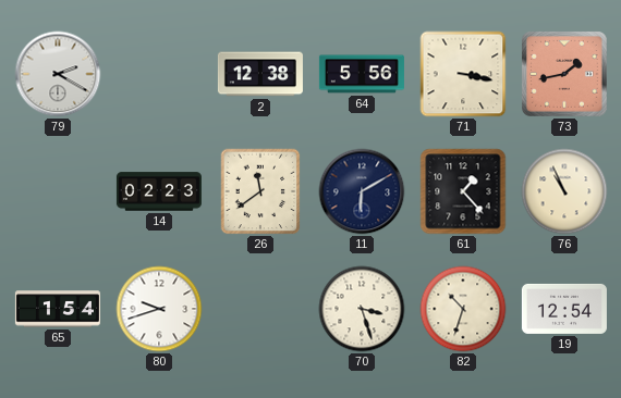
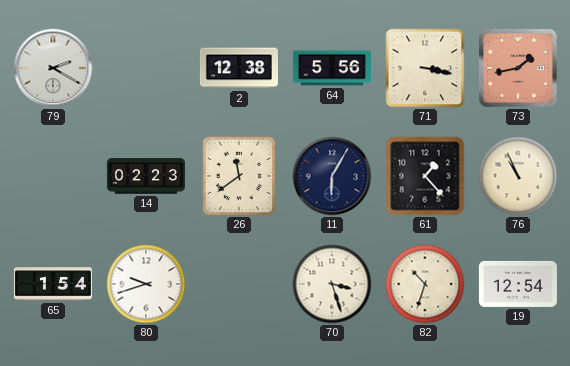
11: 6:10 -> 6:05
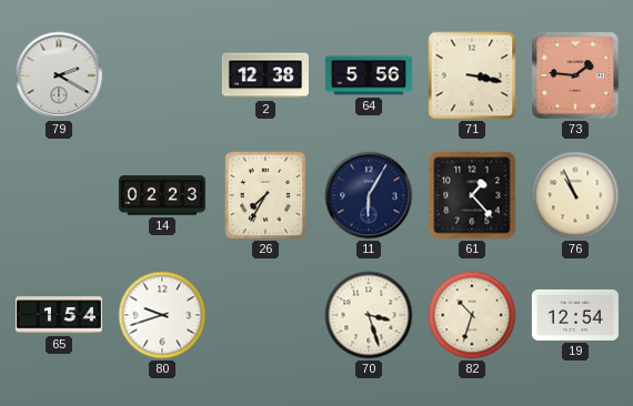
73: 1:43 -> 1:46
26: 11:39 -> 7:35
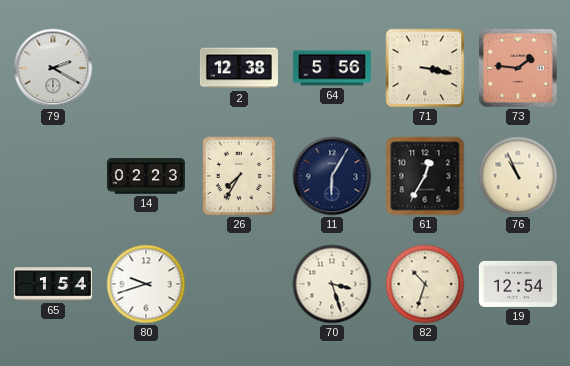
61: 1:23 -> 12:35
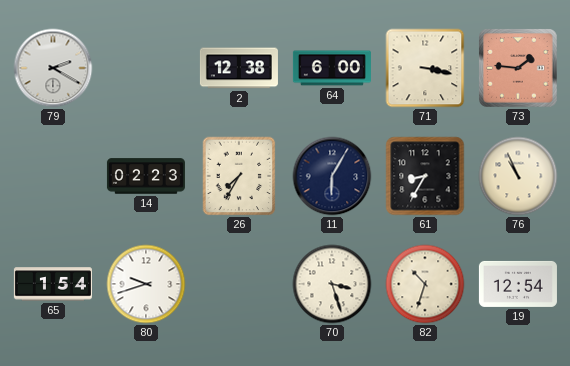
64: 5:56 -> 6:00
61: 12:35 -> 8:35
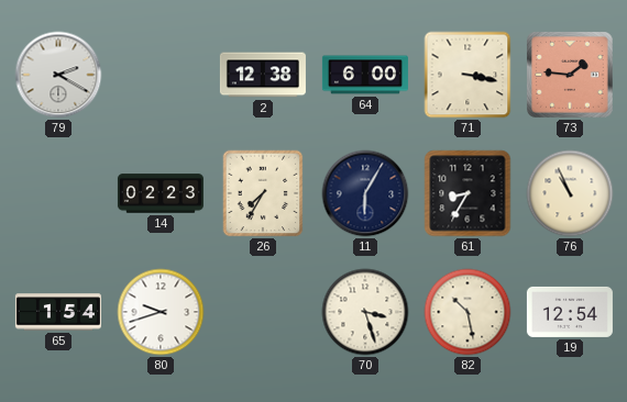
82: 10:33 -> 10:28
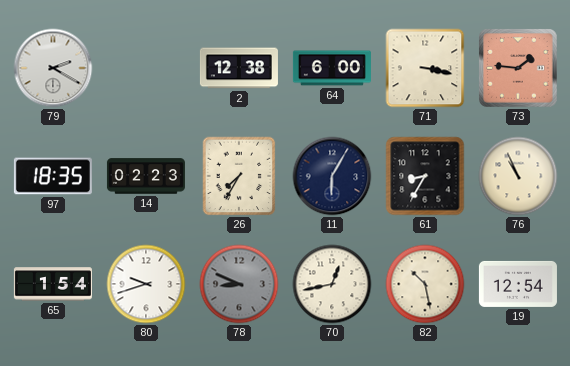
97: none -> 18:35
78: none -> 8:49
70: 3:27 -> 12:43
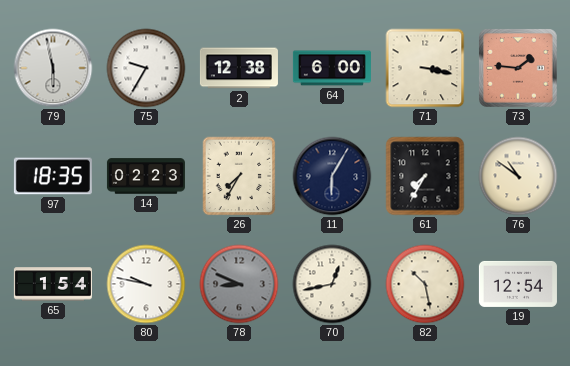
79: 2:20 -> 5:58
75: none -> 9:35
61: 8:35 -> 7:35
76: 10:56 -> 10:51
80: 9:42 -> 9:47
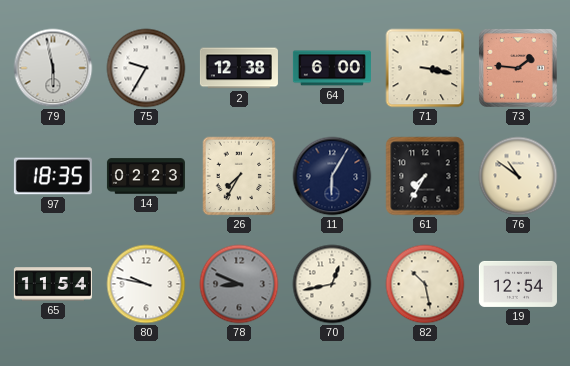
65: 1:54 -> 11:54
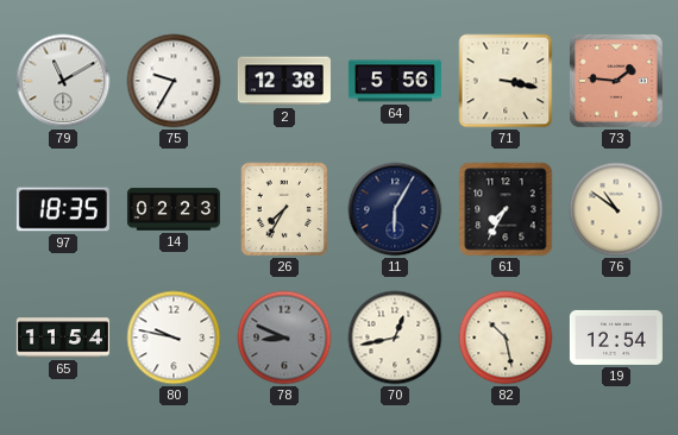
79: 5:58 -> 11:10
64: 6:00 -> 5:56
